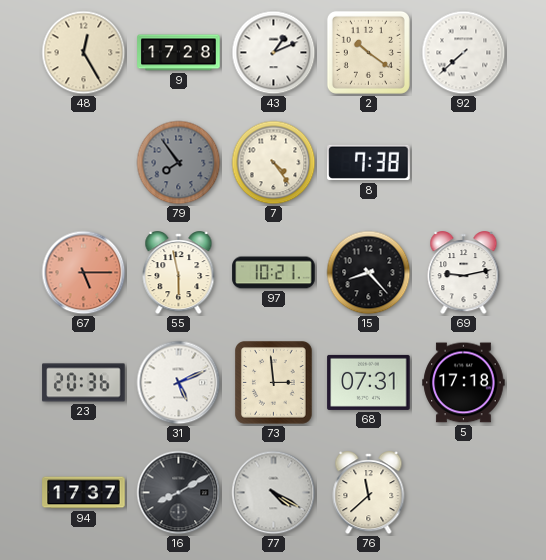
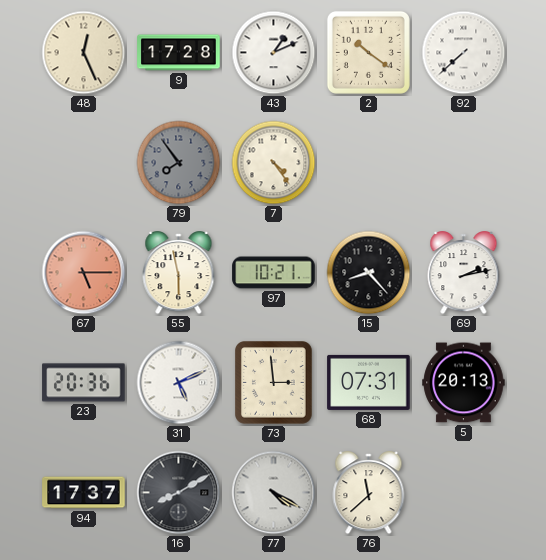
48: 12:25 -> 12:26
8: 7:38 -> none
69: 9:13 -> 2:13
5: 17:18 -> 20:13
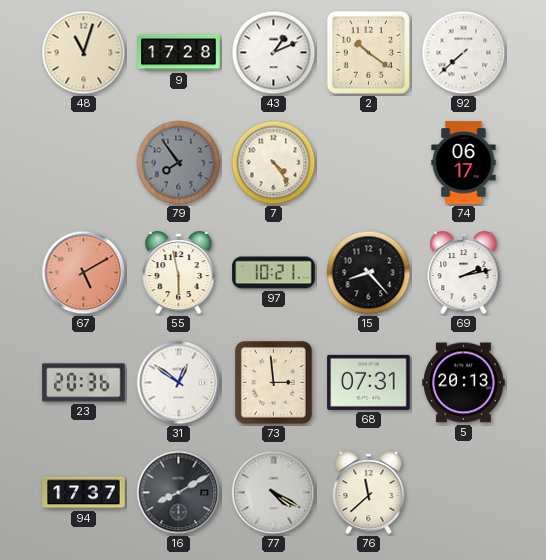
48: 12:26 -> 11:03
74: none -> 06:17
67: 5:15 -> 5:10
31: 5:11 -> 12:51
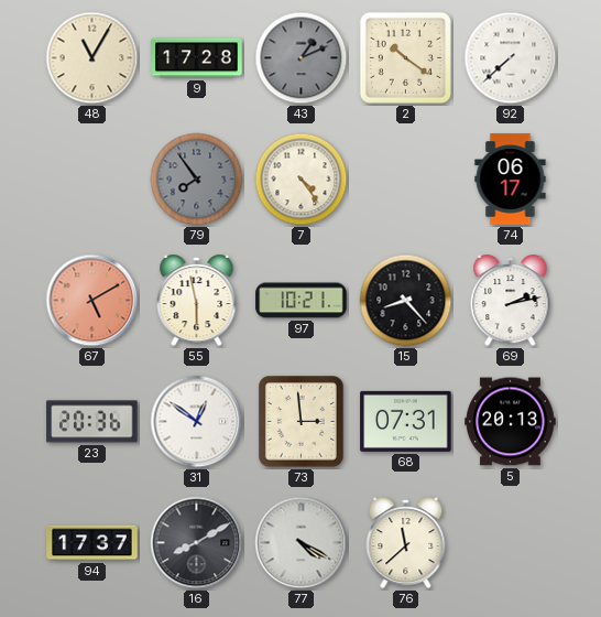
48: 11:03 -> 11:05
43 dial: white -> grey
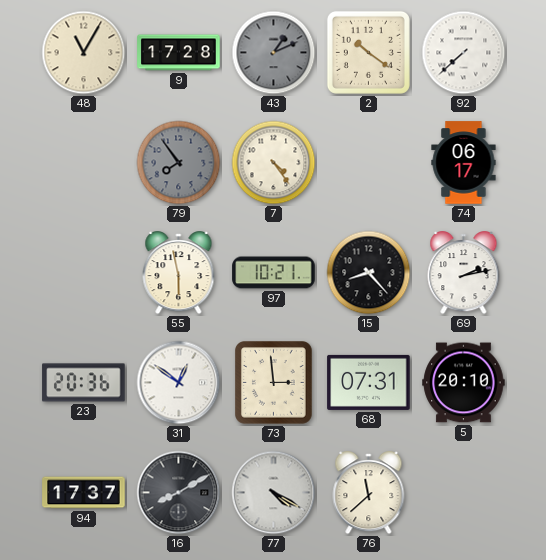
67: 5:10 -> none
5: 20:13 -> 20:10
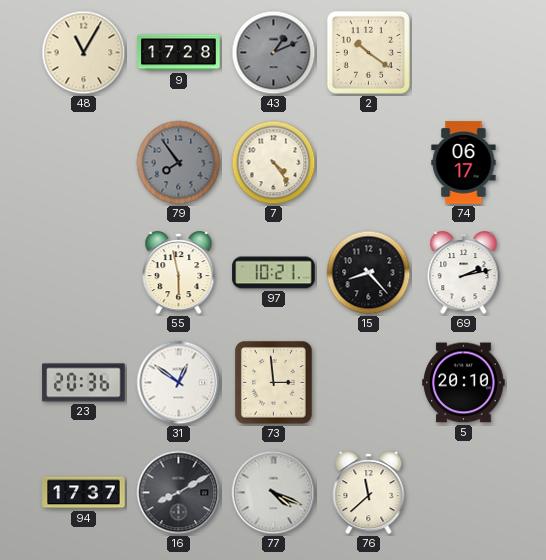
92: 7:38 -> none
68: 07:31 -> none
77: 4:20 -> 4:19
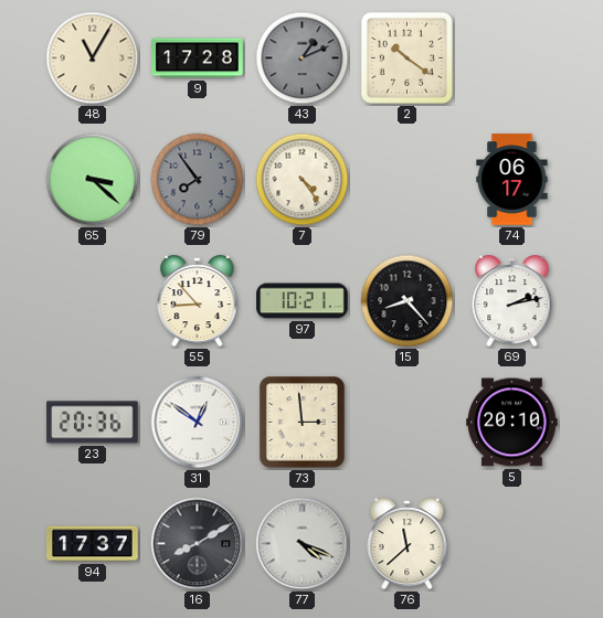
65: none -> 3:22
55: 5:58 -> 8:53
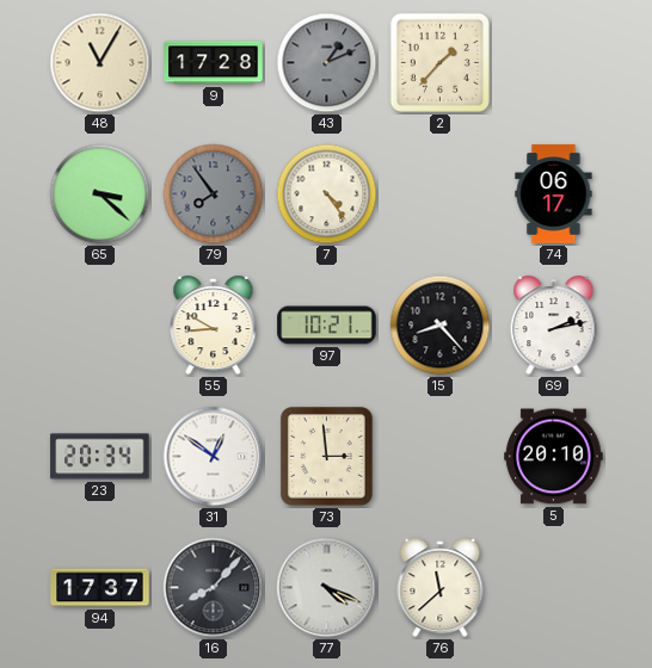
2: 10:21 -> 1:37
55: 8:53 -> 8:50
23: 20:36 -> 20:34
16: 8:10 -> 8:07
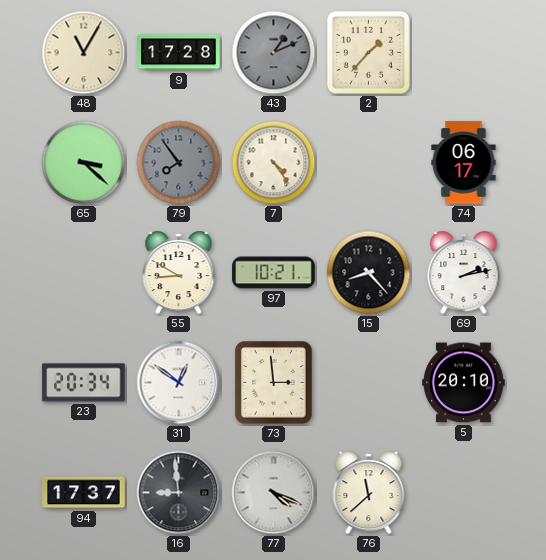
16: 8:07 -> 8:59
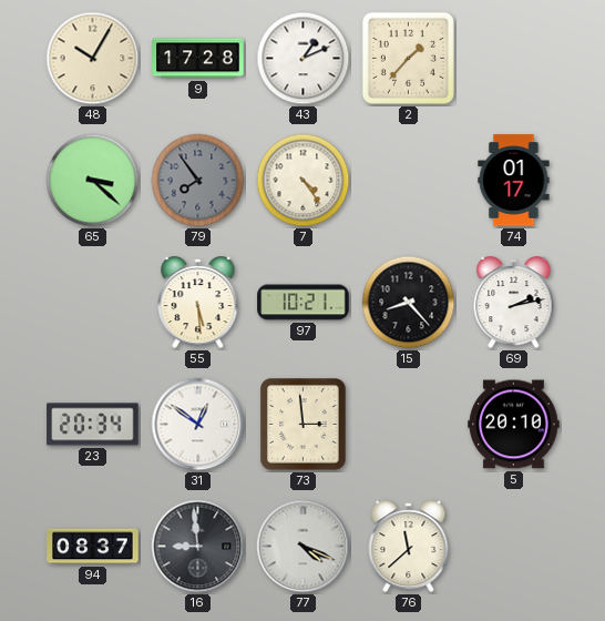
48: 11:05 -> 10:05
43 dial: grey -> white
74: 06:17 -> 01:17
55: 8:50 -> 5:29
94: 17:37 -> 08:37
